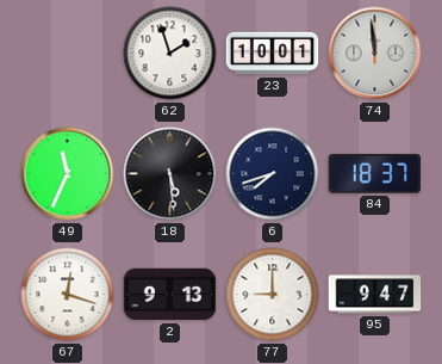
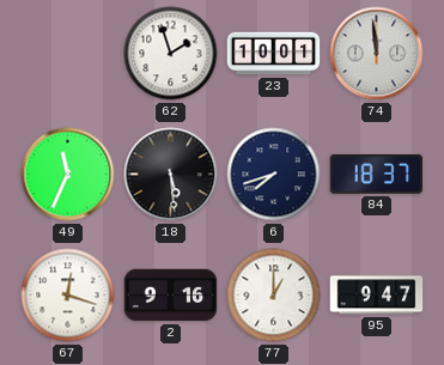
2: 9:13 -> 9:16
77: 9:00 -> 1:00
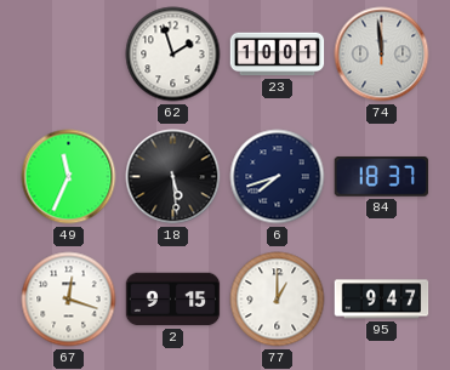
2: 9:16 -> 9:15
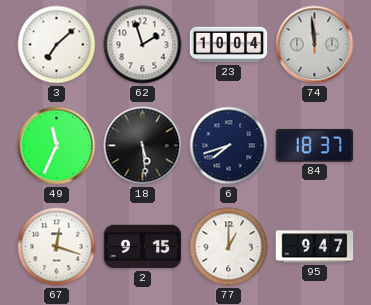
3: none -> 7:08
23: 10:01 -> 10:04
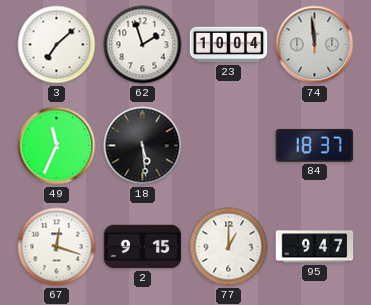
6: 7:42 -> none
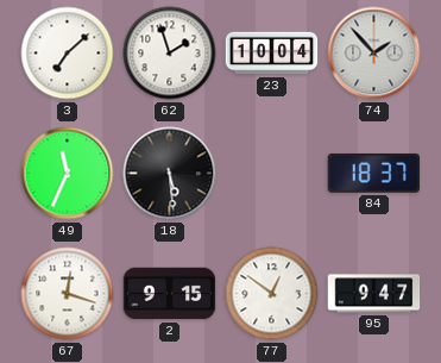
74: 11:59 -> 1:53
77: 1:00 -> 12:51
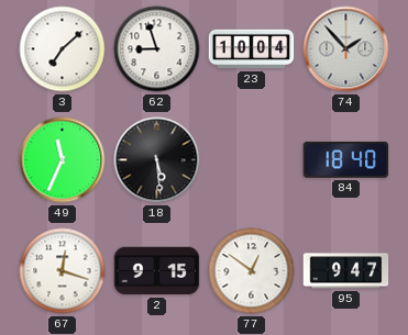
62: 1:57 -> 8:57
84: 18:37 -> 18:40
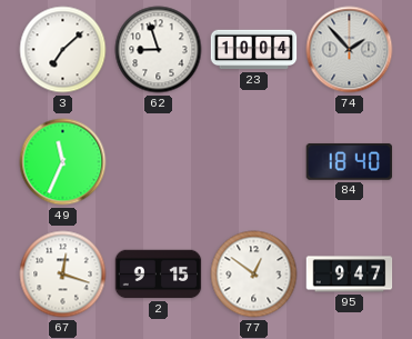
18: 5:29 -> none
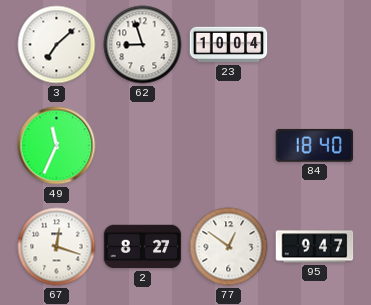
74: 1:53 -> none
2: 9:15 -> 8:27
